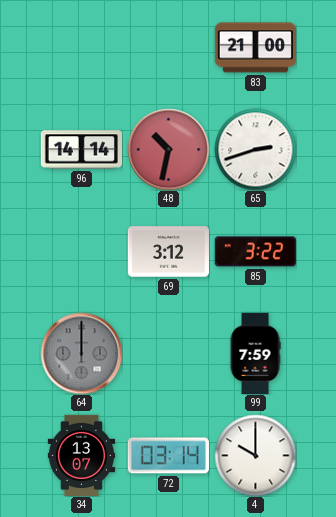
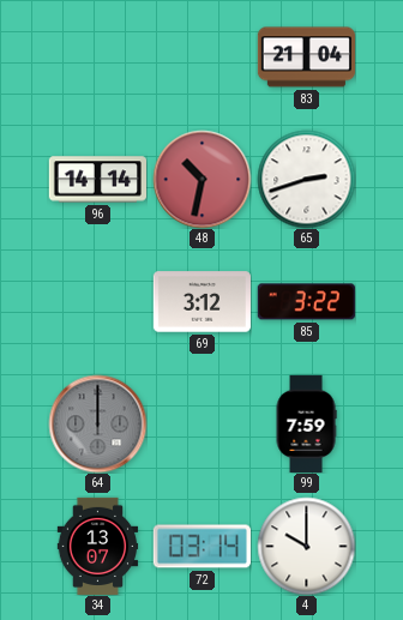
83: 21:00 -> 21:04
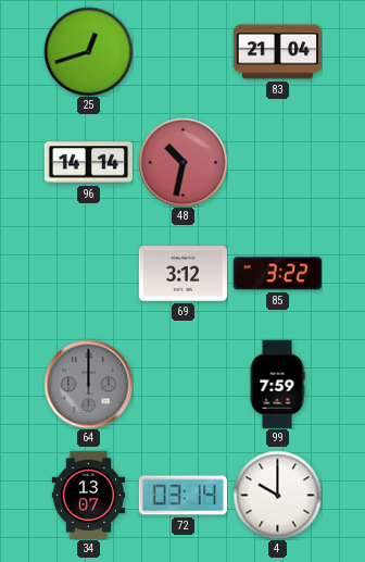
25: none -> 12:42
65: 2:42 -> none
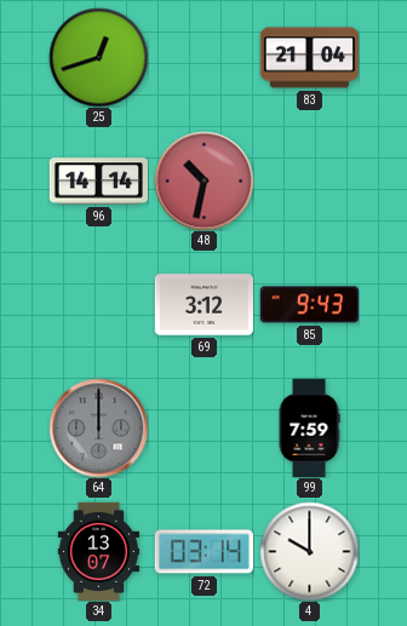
85: 3:22 -> 9:43
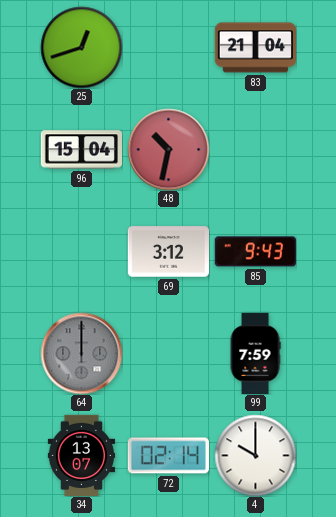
96: 14:14 -> 15:04
72: 03:14 -> 02:14
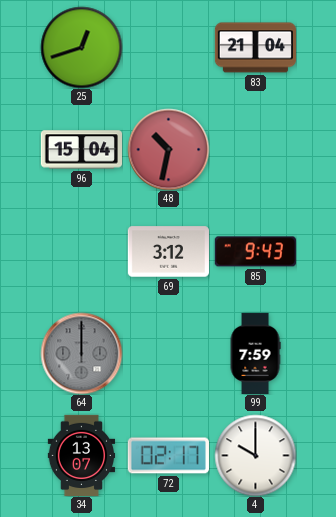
72: 02:14 -> 02:17
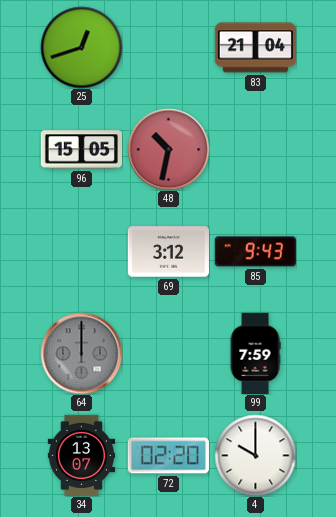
96: 15:04 -> 15:05
72: 02:17 -> 02:20
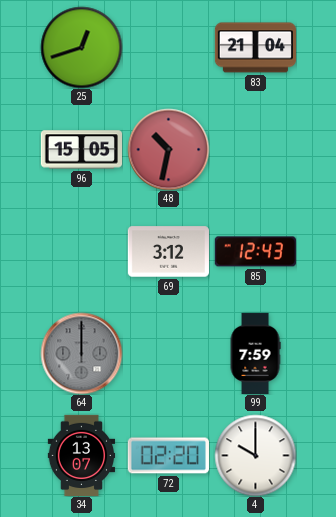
85: 9:43 -> 12:43
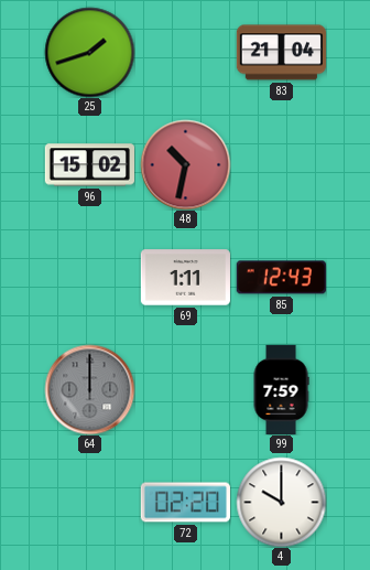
25: 12:42 -> 1:42
96: 15:05 -> 15:02
69: 3:12 -> 1:11
34: 13:07 -> none
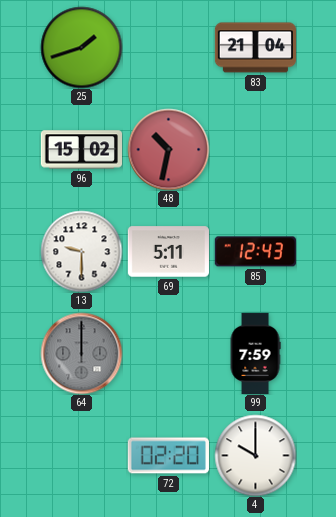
13: none -> 9:30
69: 1:11 -> 5:11
